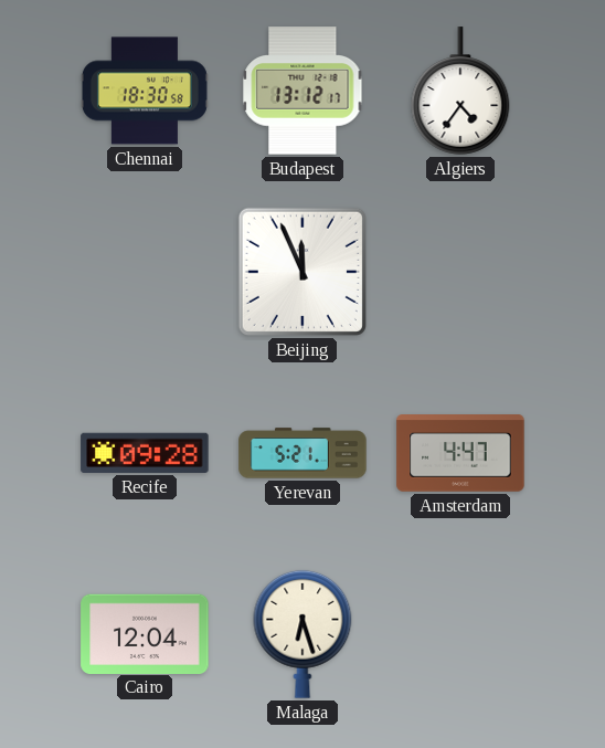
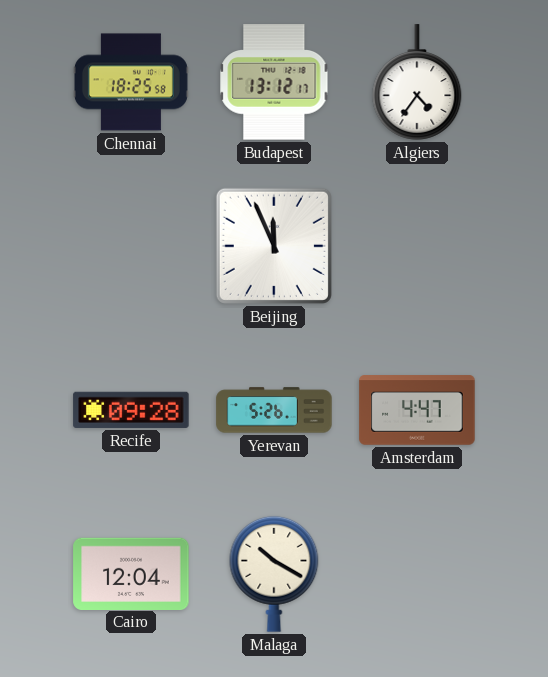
Chennai: 18:30 -> 18:25
Yerevan: 5:21 -> 5:26
Malaga: 6:27 -> 10:20
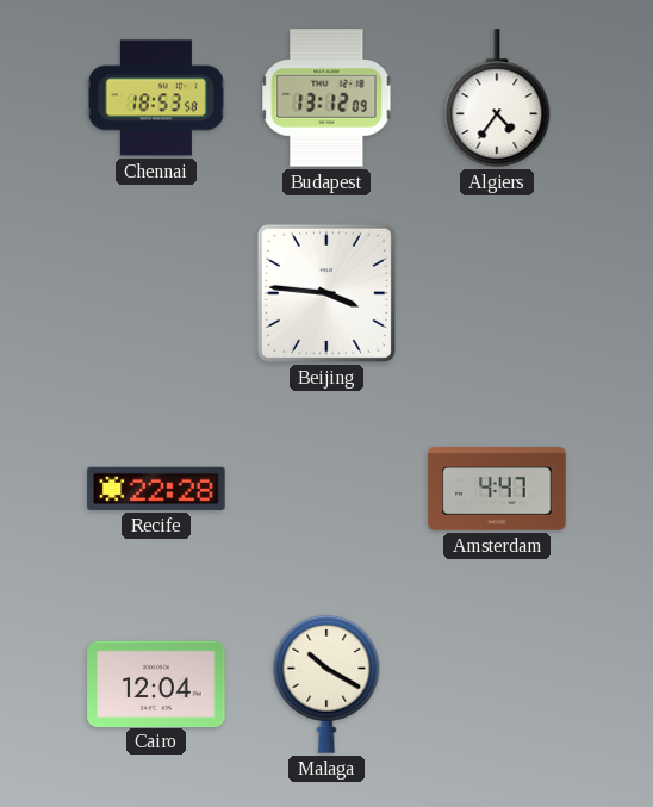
Chennai: 18:25 -> 18:53
Budapest: 13:12:17 -> 13:12:09
Beijing: 11:56 -> 3:46
Recife: 09:28 -> 22:28
Yerevan: 5:26 -> none
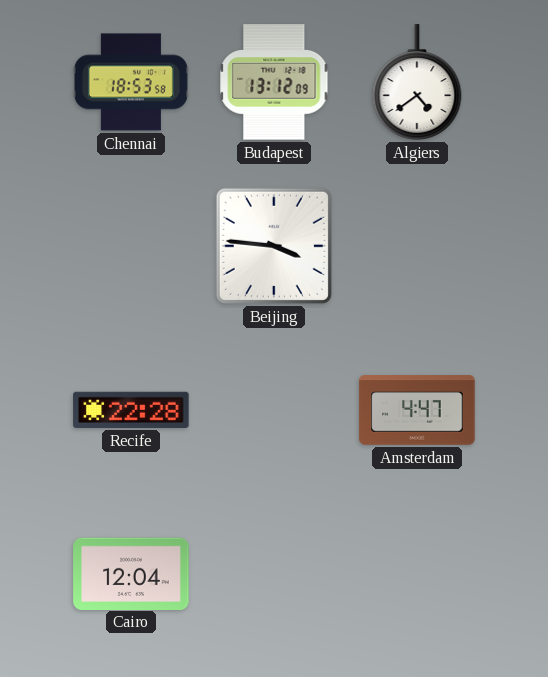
Algiers: 4:36 -> 4:39
Malaga: 10:20 -> none
